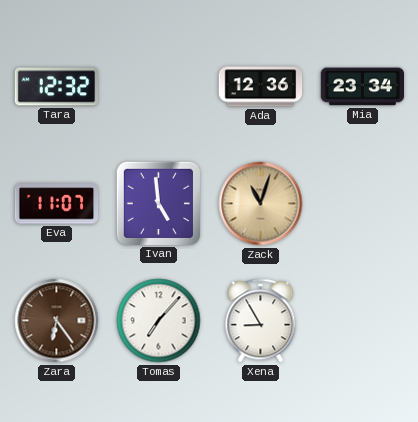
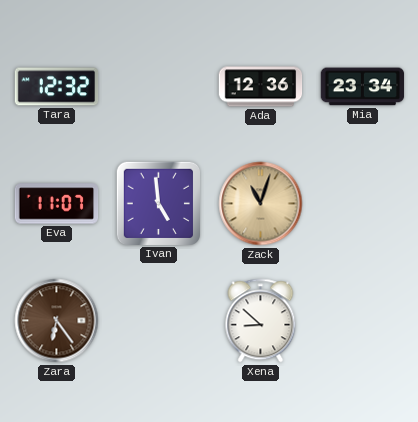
Tomas: 7:07 -> none
Xena: 8:55 -> 8:52
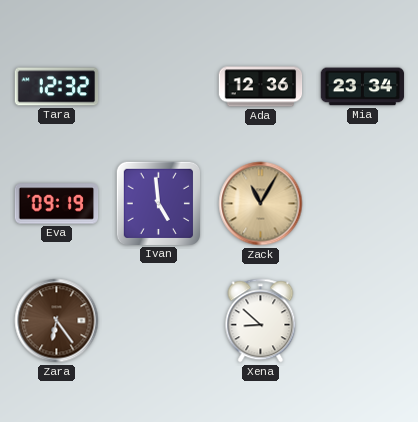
Eva: 11:07 -> 09:19
Zack: 11:03 -> 11:05
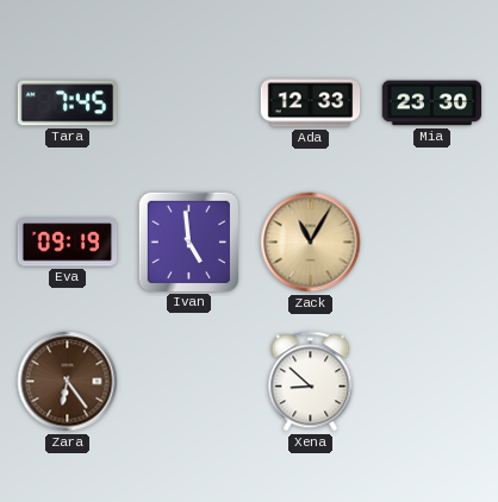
Tara: 12:32 -> 7:45
Ada: 12:36 -> 12:33
Mia: 23:34 -> 23:30
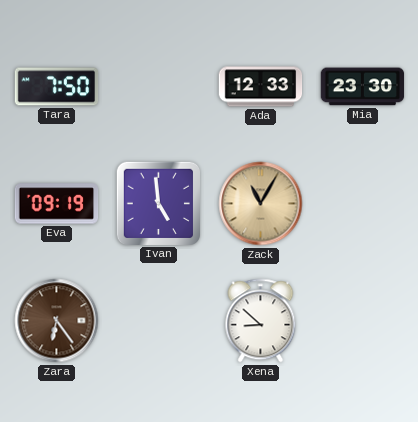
Tara: 7:45 -> 7:50
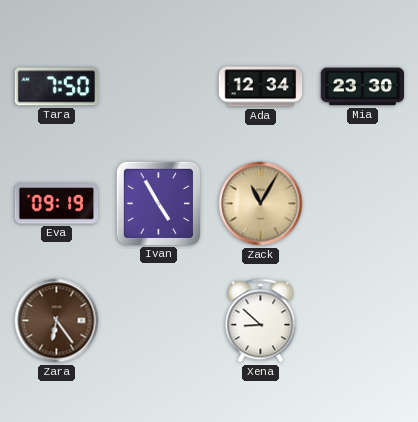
Ada: 12:33 -> 12:34
Ivan: 4:59 -> 4:55
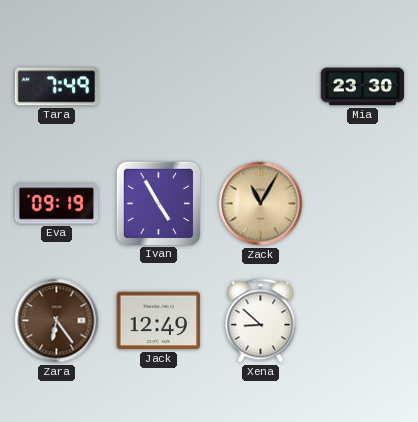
Tara: 7:50 -> 7:49
Ada: 12:34 -> none
Jack: none -> 12:49
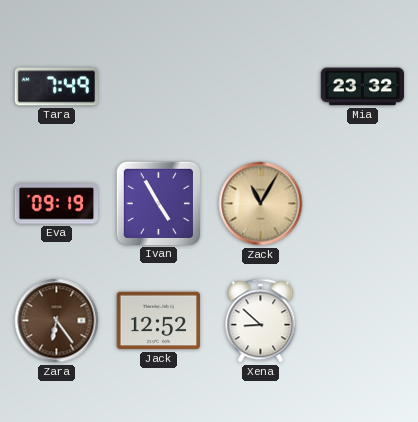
Mia: 23:30 -> 23:32
Jack: 12:49 -> 12:52
